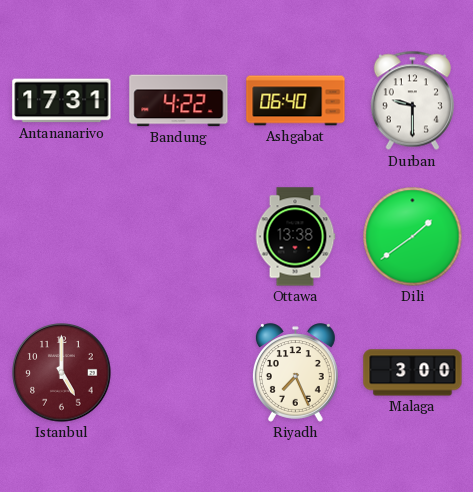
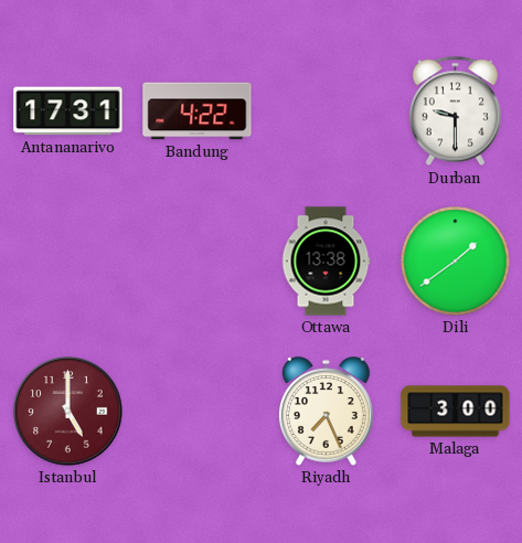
Ashgabat: 06:40 -> none
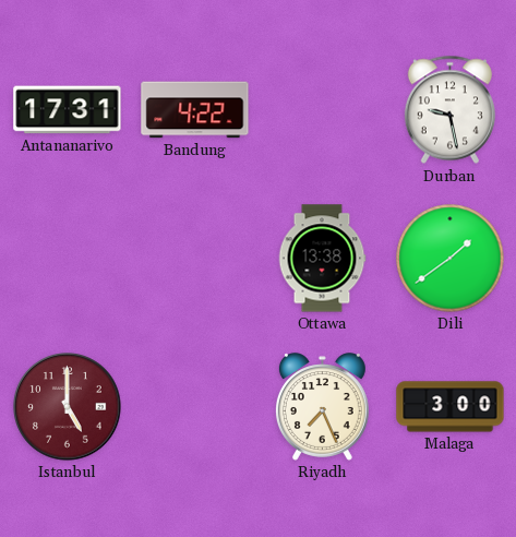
Durban: 9:30 -> 9:28
